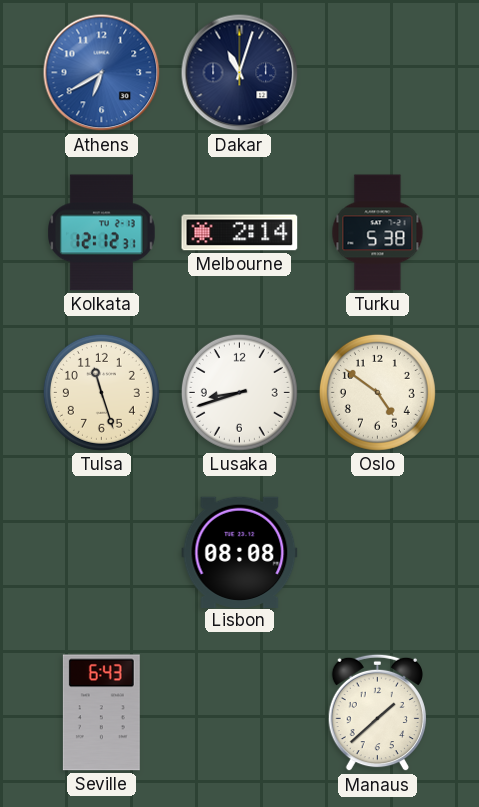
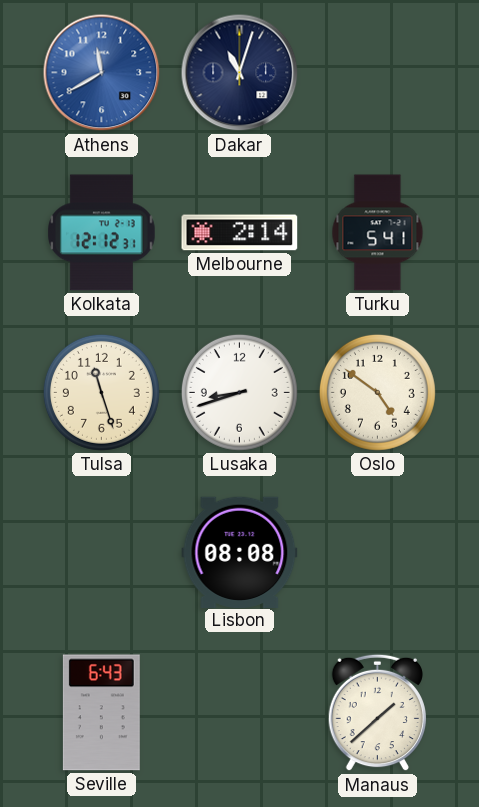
Athens: 6:40 -> 11:40
Turku: 5:38 -> 5:41
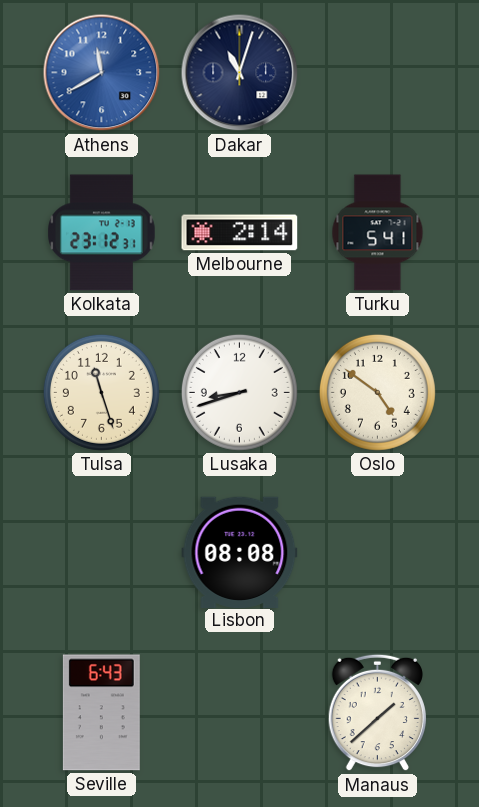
Kolkata: 12:12 -> 23:12
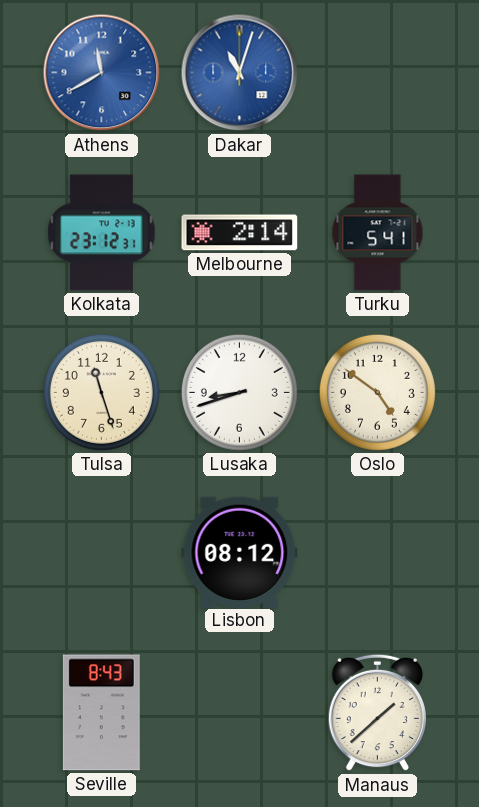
Dakar dial: navy -> blue
Lisbon: 08:08 -> 08:12
Seville: 6:43 -> 8:43
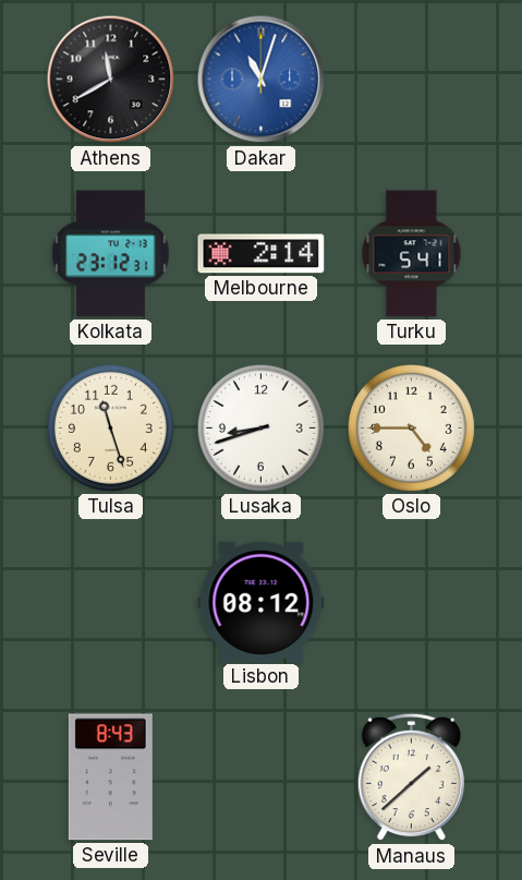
Athens dial: blue -> black
Oslo: 4:51 -> 4:45
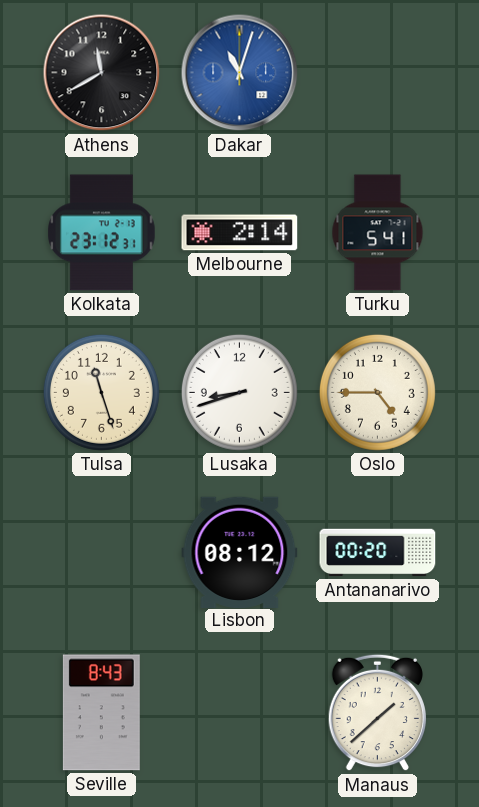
Antananarivo: none -> 00:20
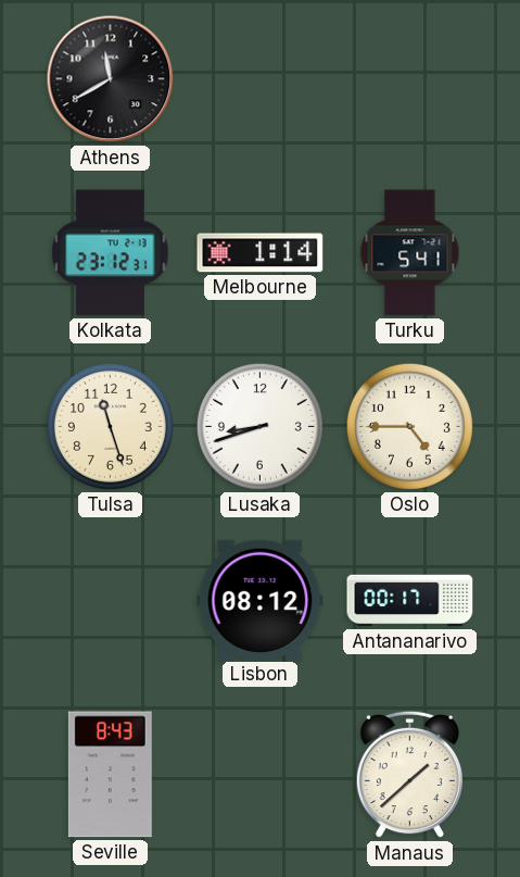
Dakar: 11:03 -> none
Melbourne: 2:14 -> 1:14
Antananarivo: 00:20 -> 00:17
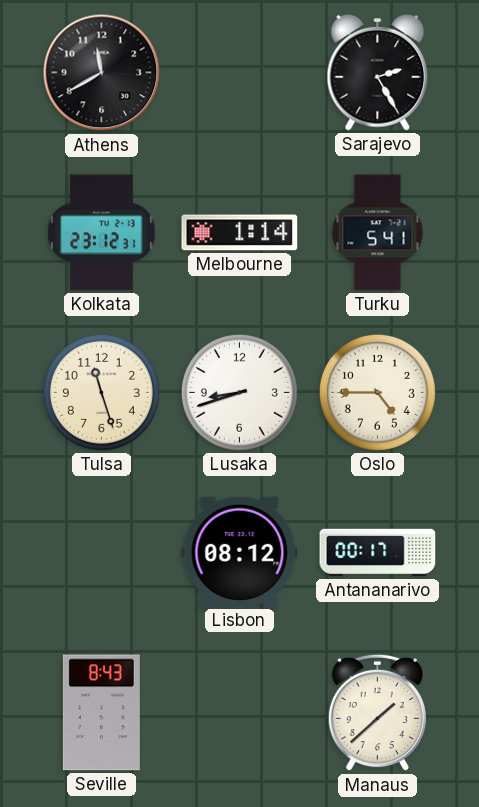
Sarajevo: none -> 2:25
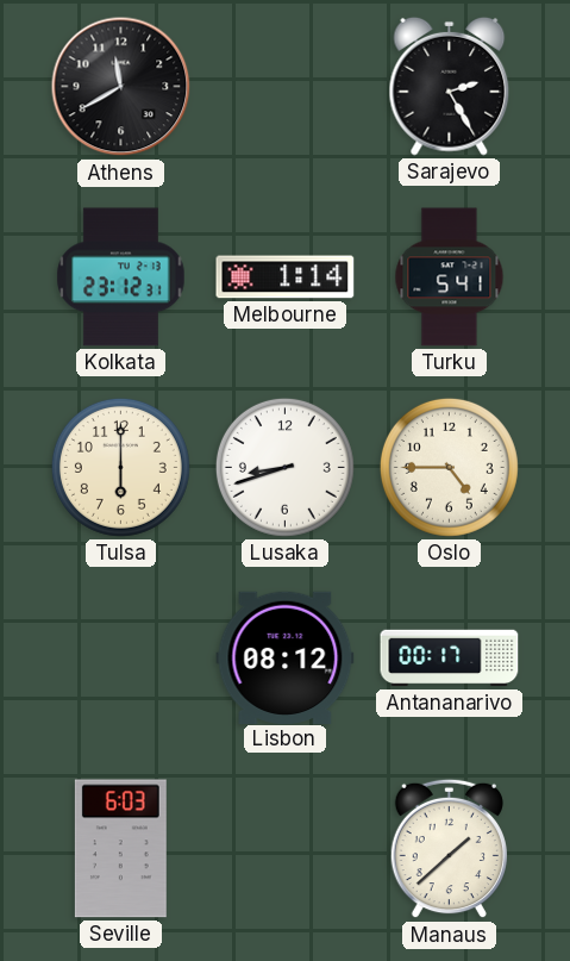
Tulsa: 11:27 -> 6:00
Seville: 8:43 -> 6:03
